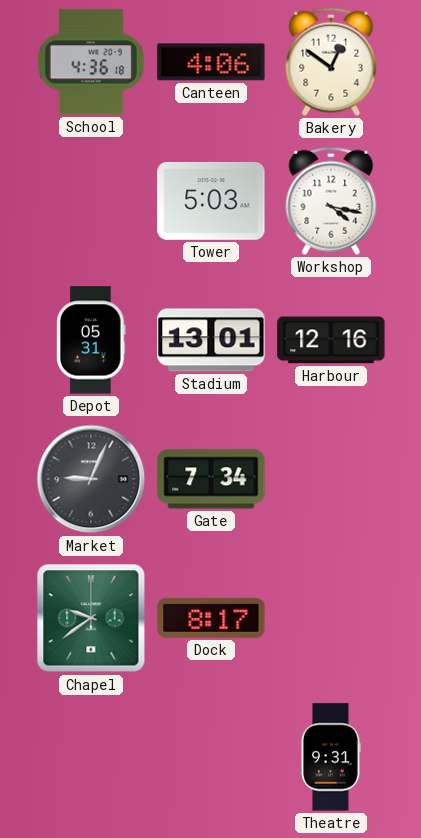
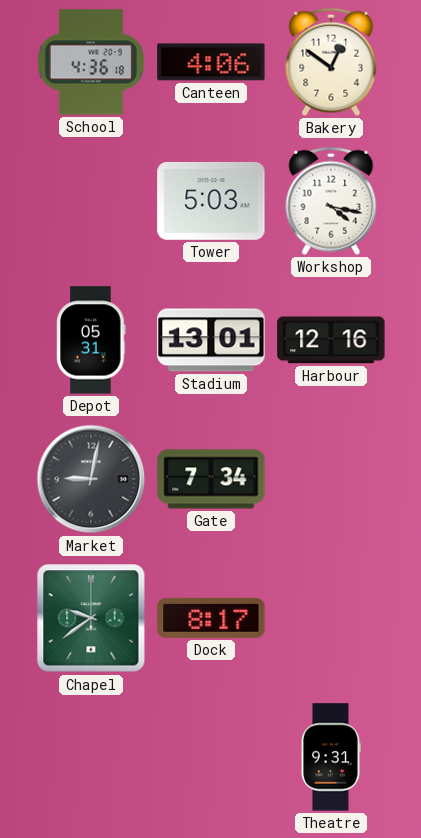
Market: 9:04 -> 9:02
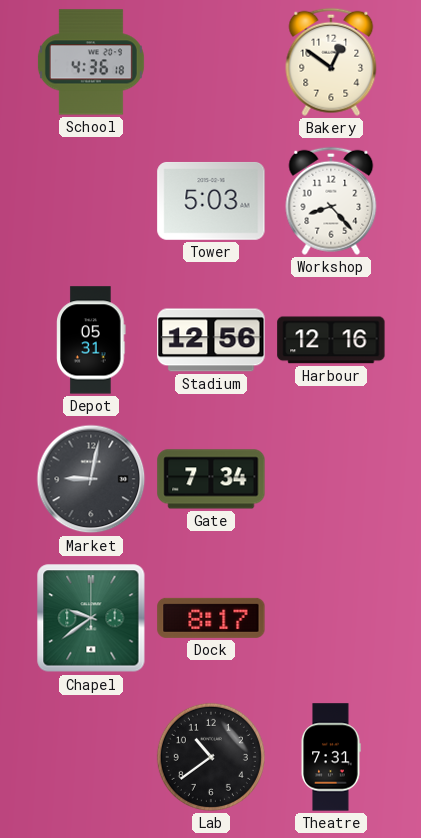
Canteen: 4:06 -> none
Workshop: 4:17 -> 8:23
Stadium: 13:01 -> 12:56
Lab: none -> 10:39
Theatre: 9:31 -> 7:31
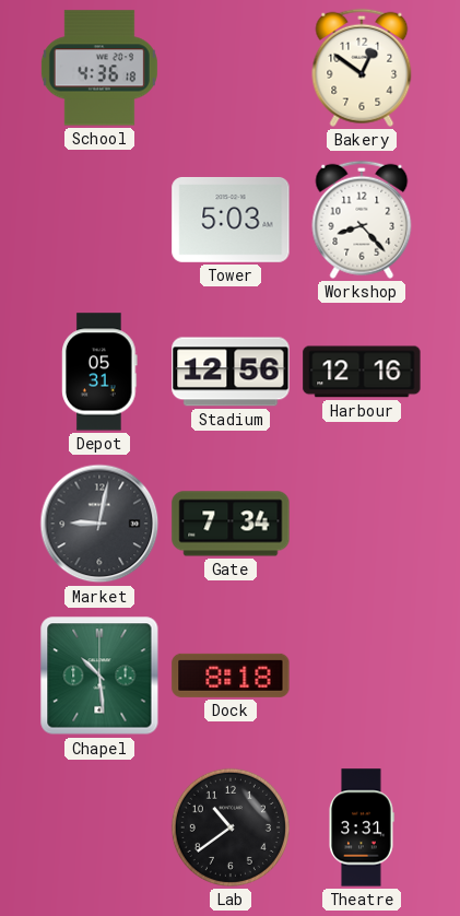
Chapel: 9:39 -> 10:29
Dock: 8:17 -> 8:18
Theatre: 7:31 -> 3:31
